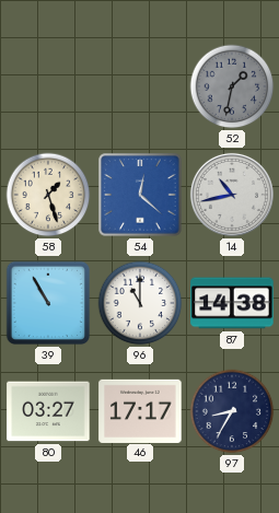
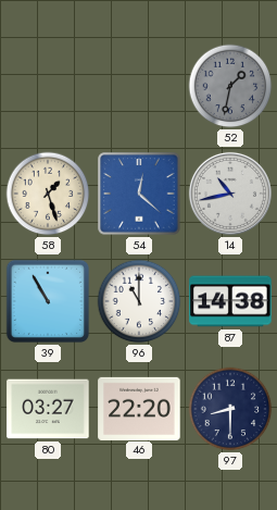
46: 17:17 -> 22:20
97: 8:35 -> 8:30
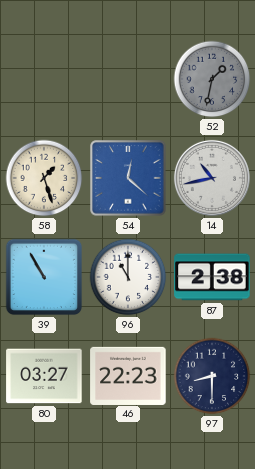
87: 14:38 -> 2:38
46: 22:20 -> 22:23
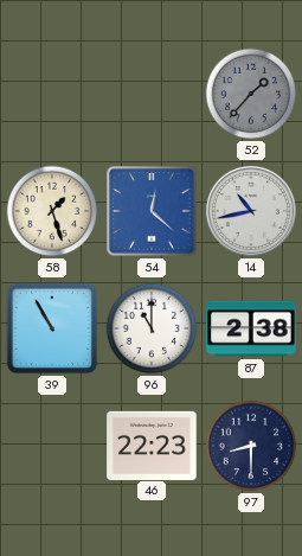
52: 1:32 -> 1:37
80: 03:27 -> none
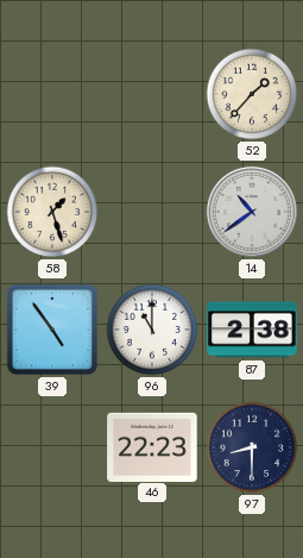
52 dial: grey -> cream
54: 12:22 -> none
14: 10:43 -> 10:39
39: 10:55 -> 4:54
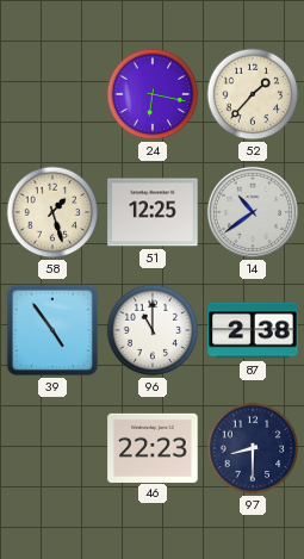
24: none -> 6:17
51: none -> 12:25
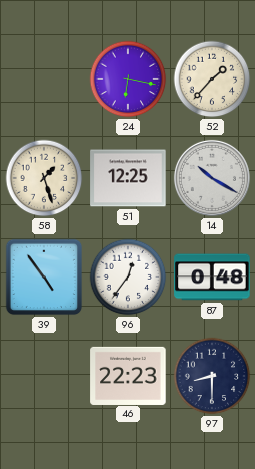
14: 10:39 -> 10:20
96: 11:00 -> 12:36
87: 2:38 -> 0:48
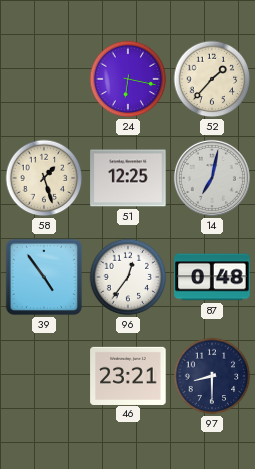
14: 10:20 -> 7:02
46: 22:23 -> 23:21
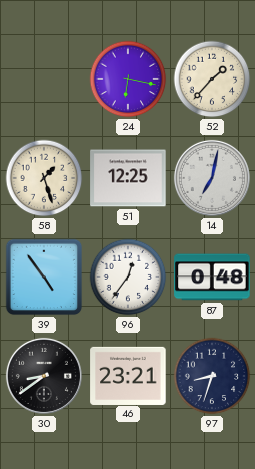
30: none -> 8:39
97: 8:30 -> 8:33
